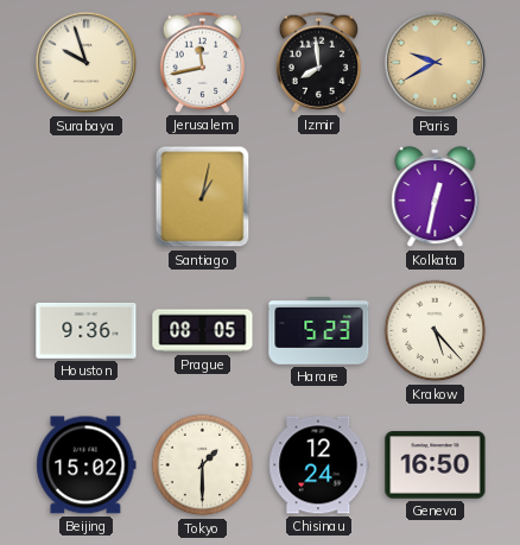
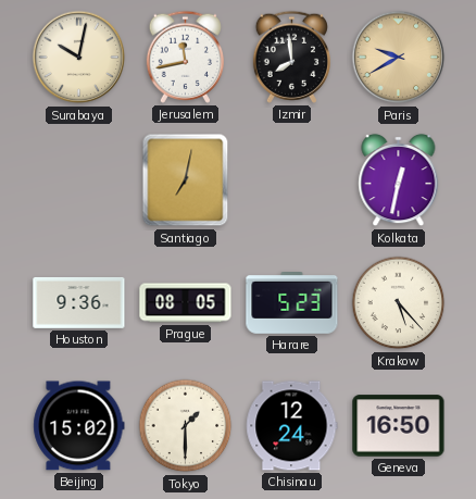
Surabaya: 9:57 -> 10:02
Santiago: 1:02 -> 7:02
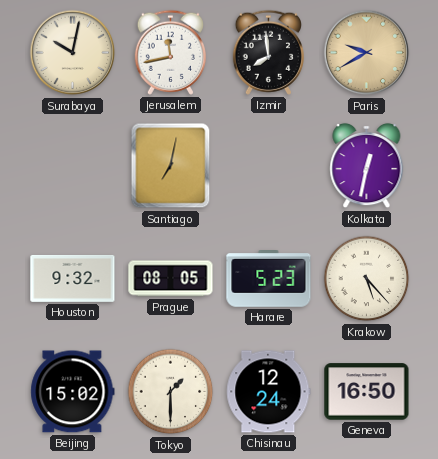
Houston: 9:36 -> 9:32
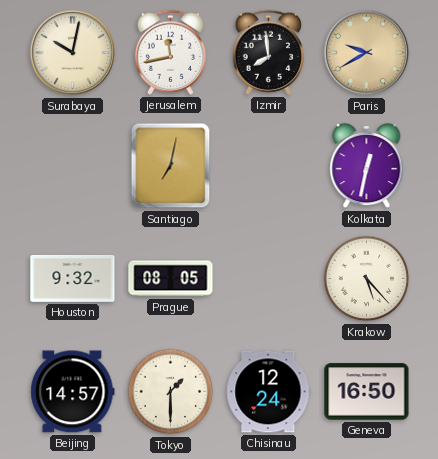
Harare: 5:23 -> none
Beijing: 15:02 -> 14:57
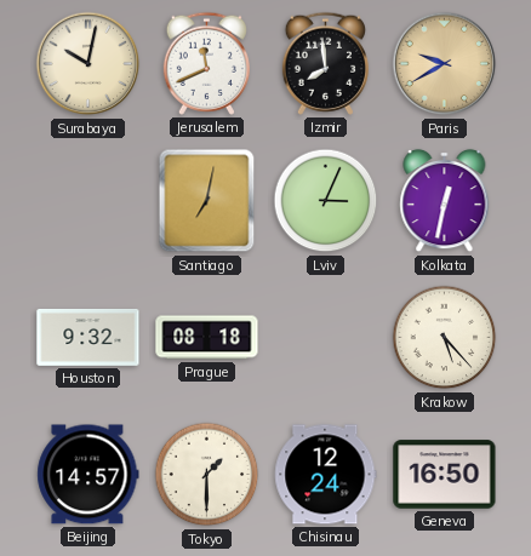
Jerusalem: 11:43 -> 11:41
Lviv: none -> 3:04
Prague: 08:05 -> 08:18
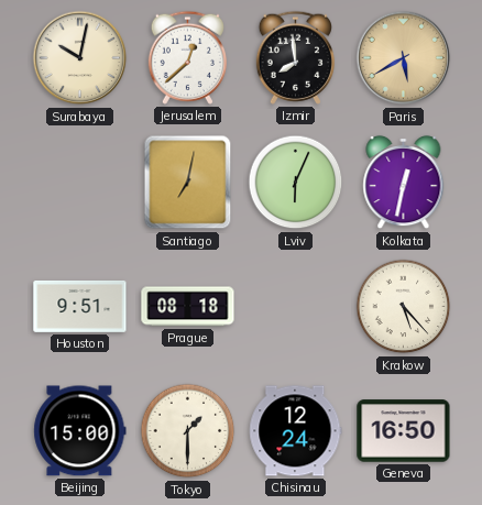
Jerusalem: 11:41 -> 12:38
Paris: 9:40 -> 5:40
Lviv: 3:04 -> 6:04
Houston: 9:32 -> 9:51
Beijing: 14:57 -> 15:00
